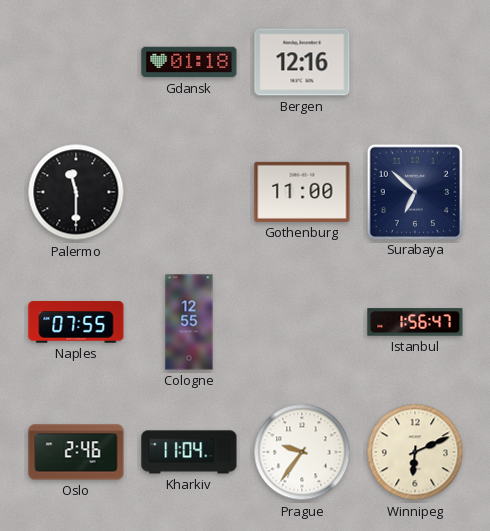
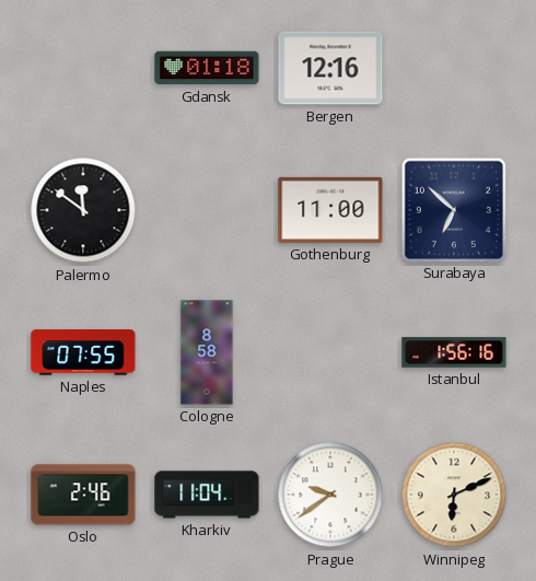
Palermo: 11:30 -> 11:51
Cologne: 12:55 -> 8:58
Istanbul: 1:56:47 -> 1:56:16
Prague: 9:36 -> 9:39
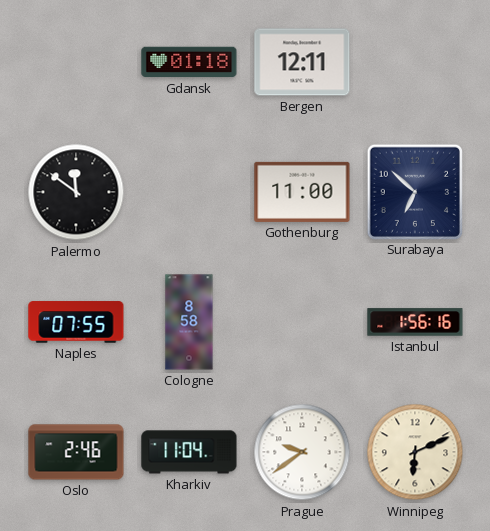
Bergen: 12:16 -> 12:11
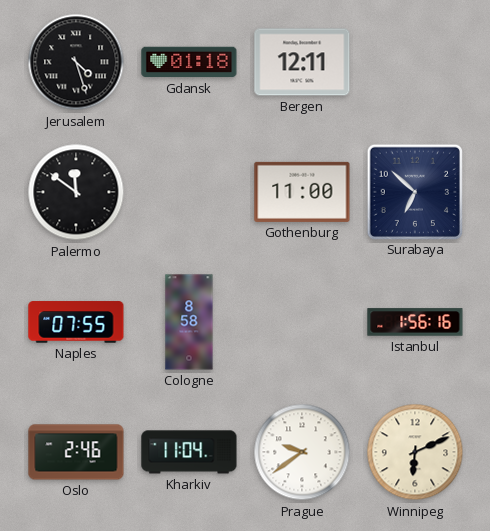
Jerusalem: none -> 4:27
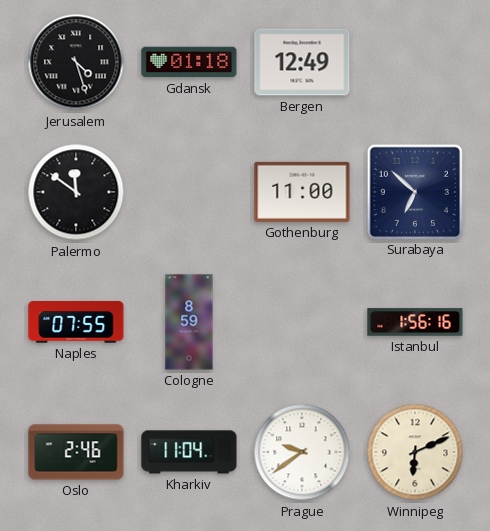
Bergen: 12:11 -> 12:49
Cologne: 8:58 -> 8:59
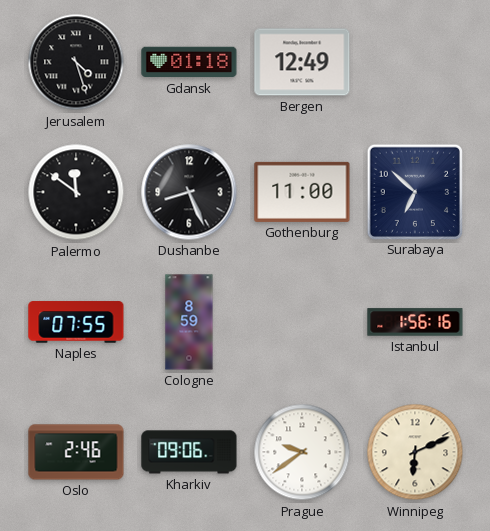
Dushanbe: none -> 8:26
Kharkiv: 11:04 -> 09:06
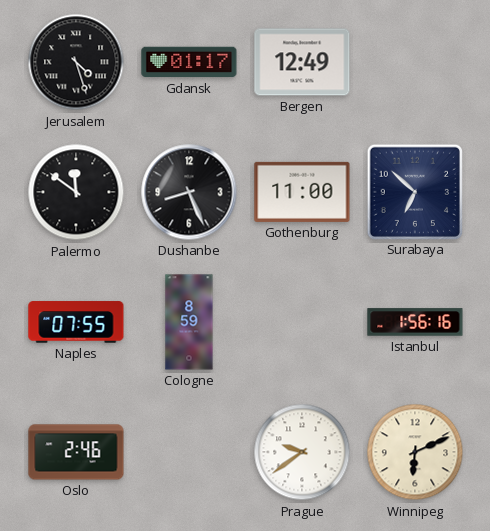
Gdansk: 01:18 -> 01:17
Kharkiv: 09:06 -> none
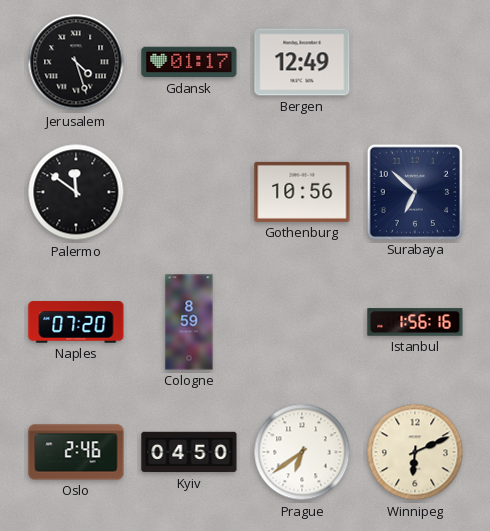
Dushanbe: 8:26 -> none
Gothenburg: 11:00 -> 10:56
Naples: 07:55 -> 07:20
Kyiv: none -> 04:50
Prague: 9:39 -> 6:39
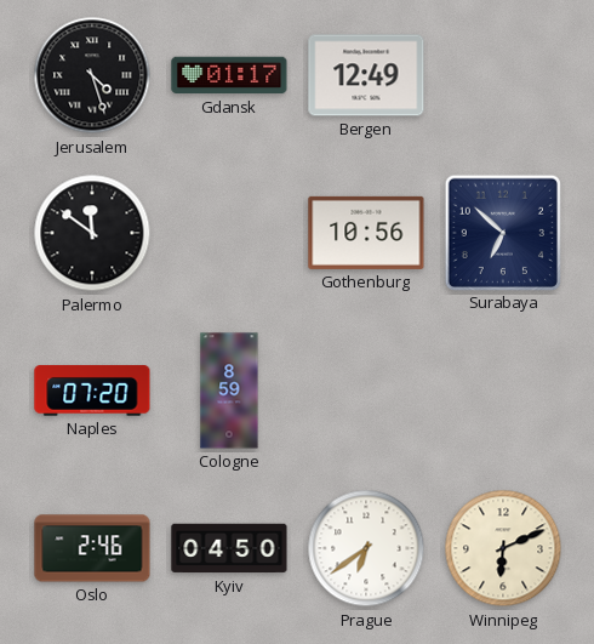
Istanbul: 1:56 -> none
